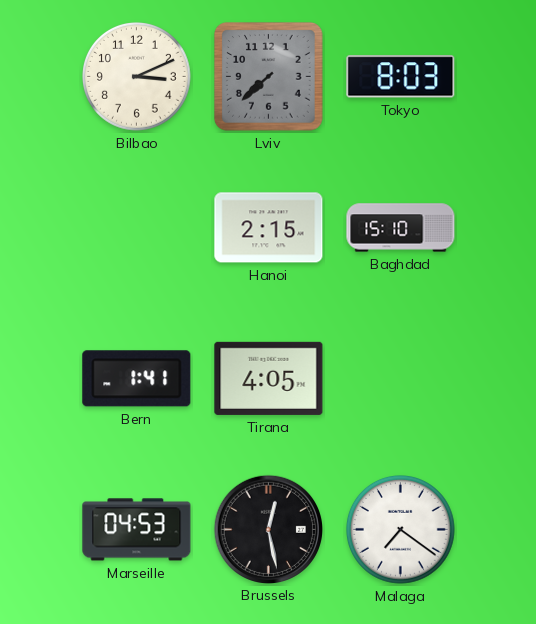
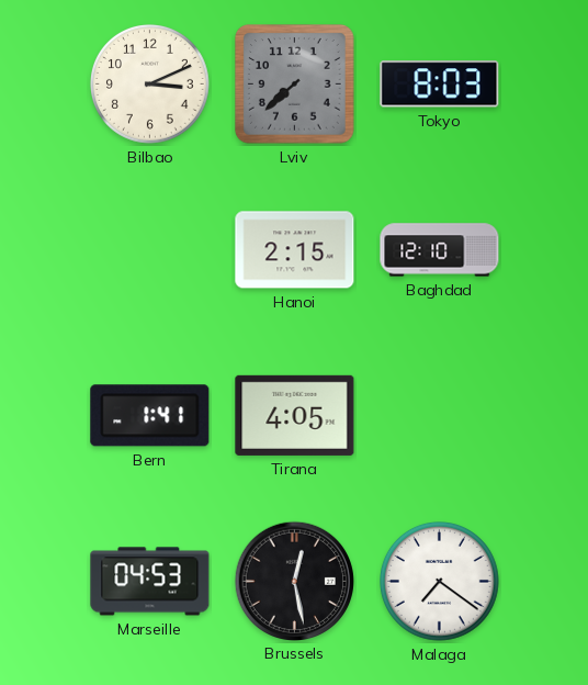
Baghdad: 15:10 -> 12:10
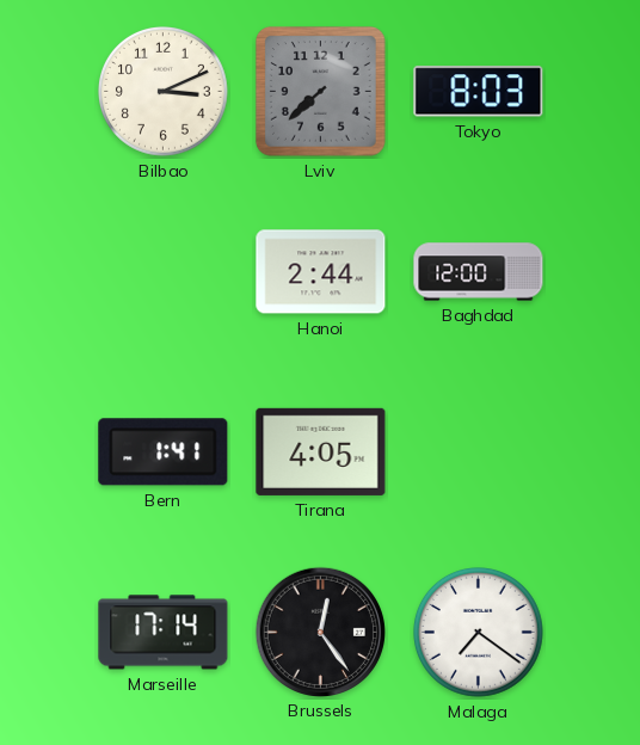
Hanoi: 2:15 -> 2:44
Baghdad: 12:10 -> 12:00
Marseille: 04:53 -> 17:14
Brussels: 12:28 -> 12:24
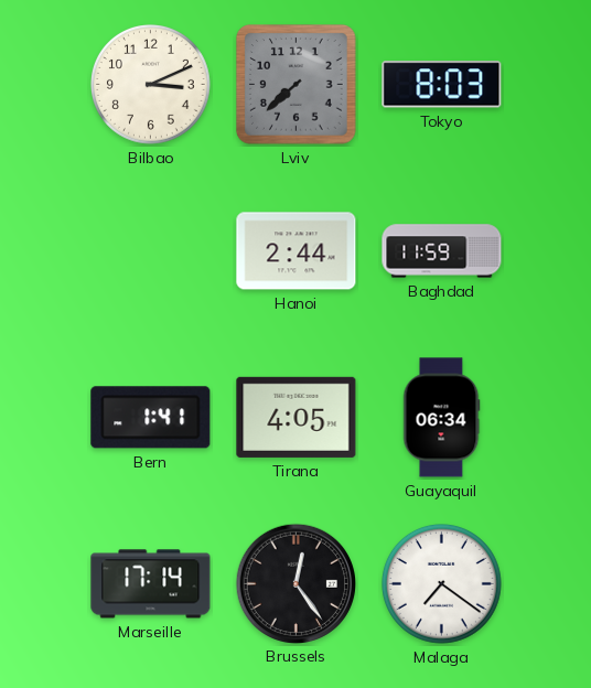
Baghdad: 12:00 -> 11:59
Guayaquil: none -> 06:34
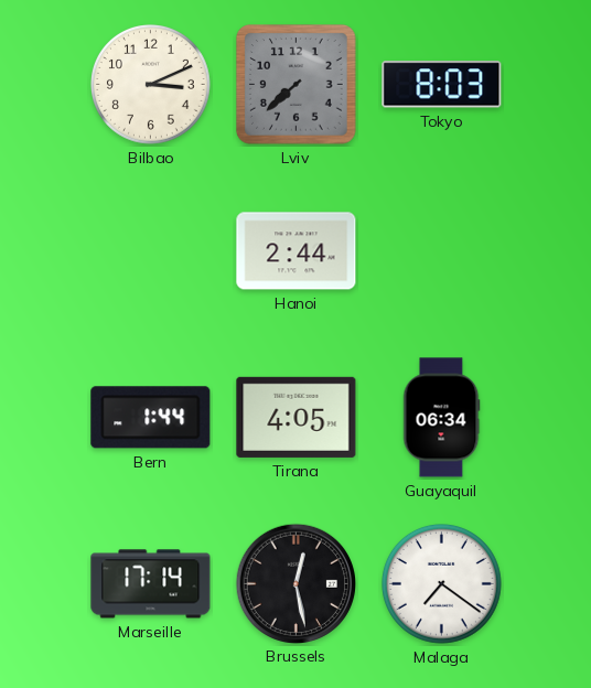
Baghdad: 11:59 -> none
Bern: 1:41 -> 1:44
Brussels: 12:24 -> 12:28
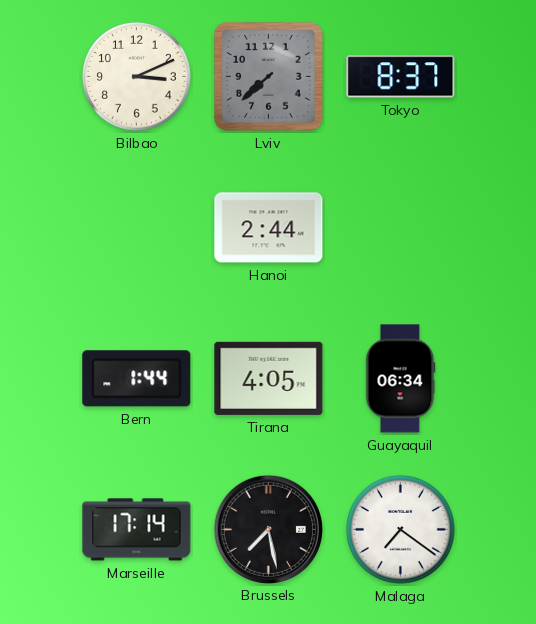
Tokyo: 8:03 -> 8:37
Brussels: 12:28 -> 7:28
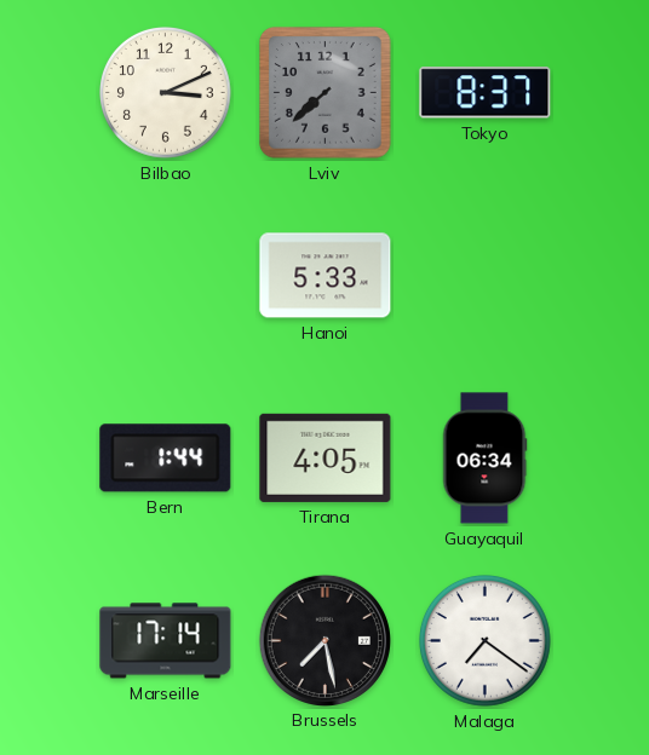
Hanoi: 2:44 -> 5:33
